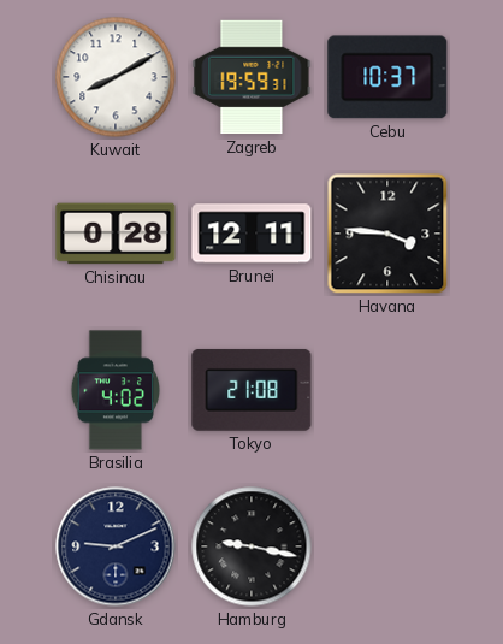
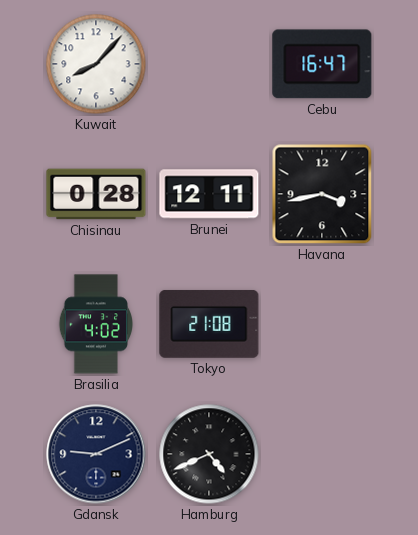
Kuwait: 8:10 -> 8:07
Zagreb: 19:59 -> none
Cebu: 10:37 -> 16:47
Havana: 3:46 -> 3:43
Hamburg: 9:17 -> 4:41
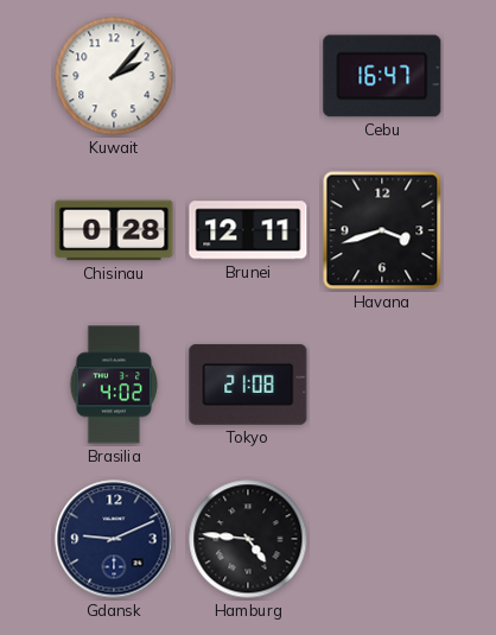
Kuwait: 8:07 -> 2:07
Havana: 3:43 -> 3:42
Hamburg: 4:41 -> 4:46
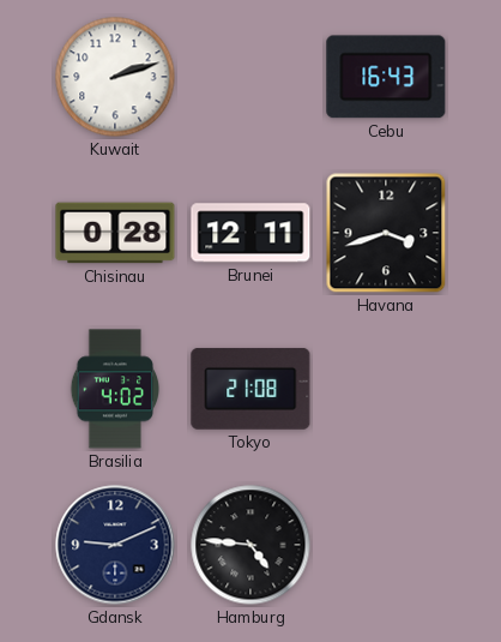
Kuwait: 2:07 -> 2:12
Cebu: 16:47 -> 16:43
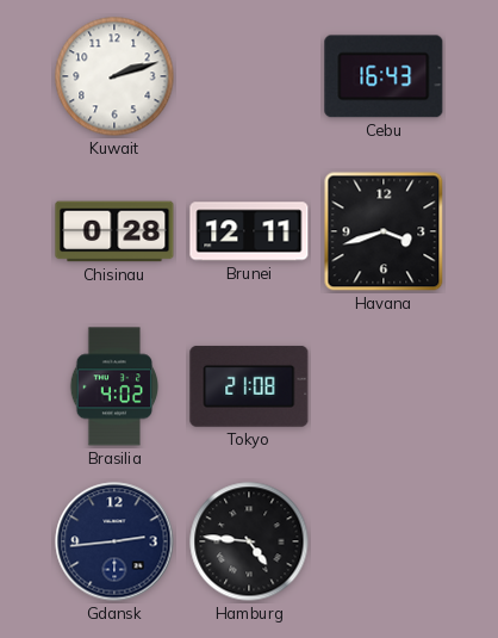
Gdansk: 9:11 -> 2:44
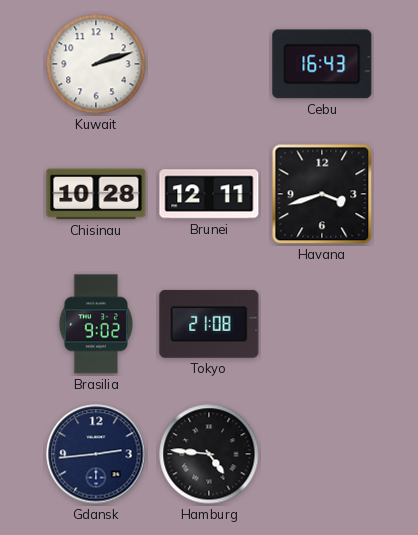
Chisinau: 0:28 -> 10:28
Brasilia: 4:02 -> 9:02
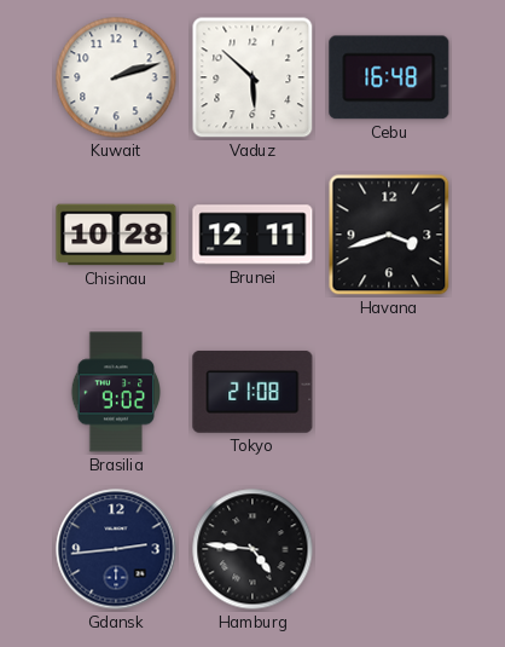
Vaduz: none -> 5:52
Cebu: 16:43 -> 16:48
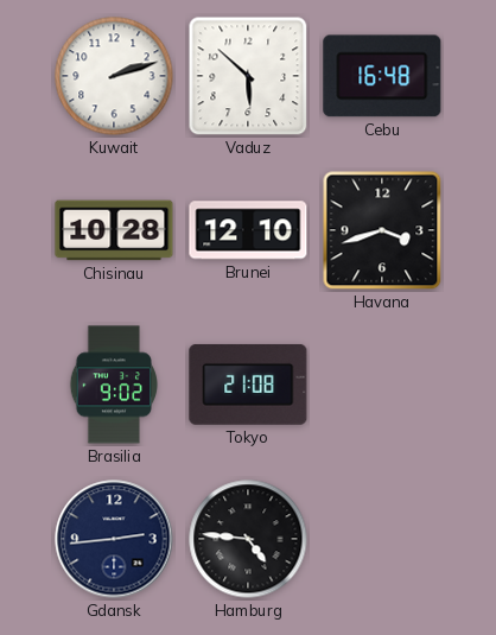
Brunei: 12:11 -> 12:10
